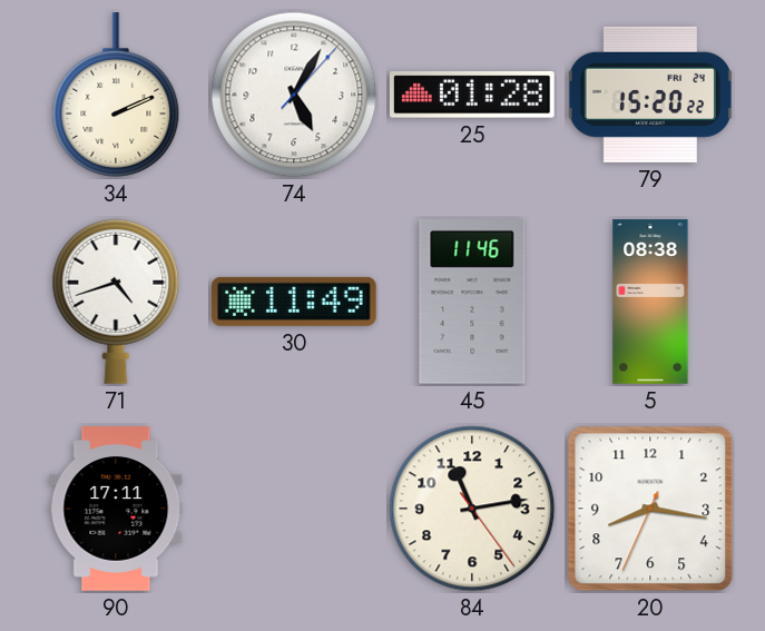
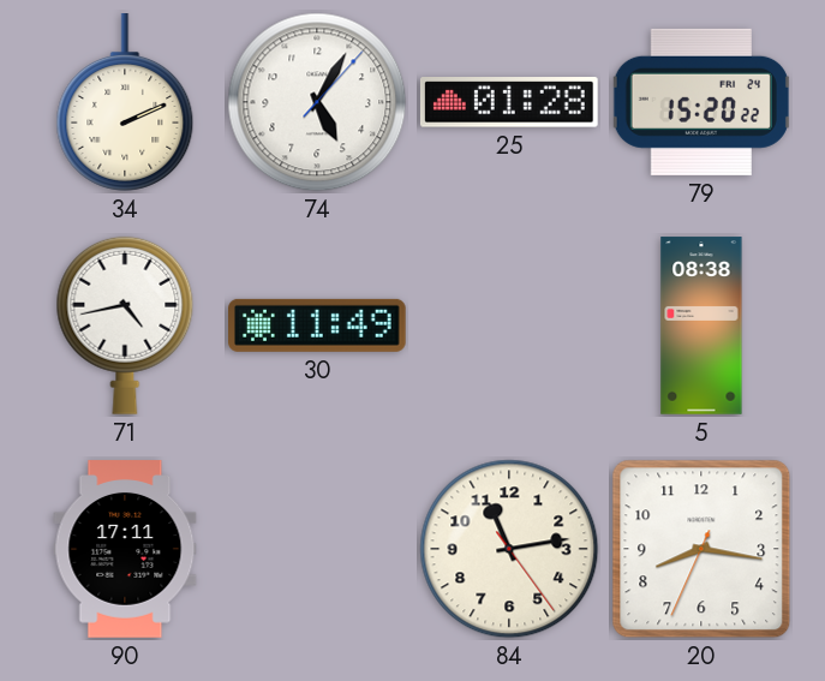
71: 4:42 -> 4:43
45: 11:46 -> none
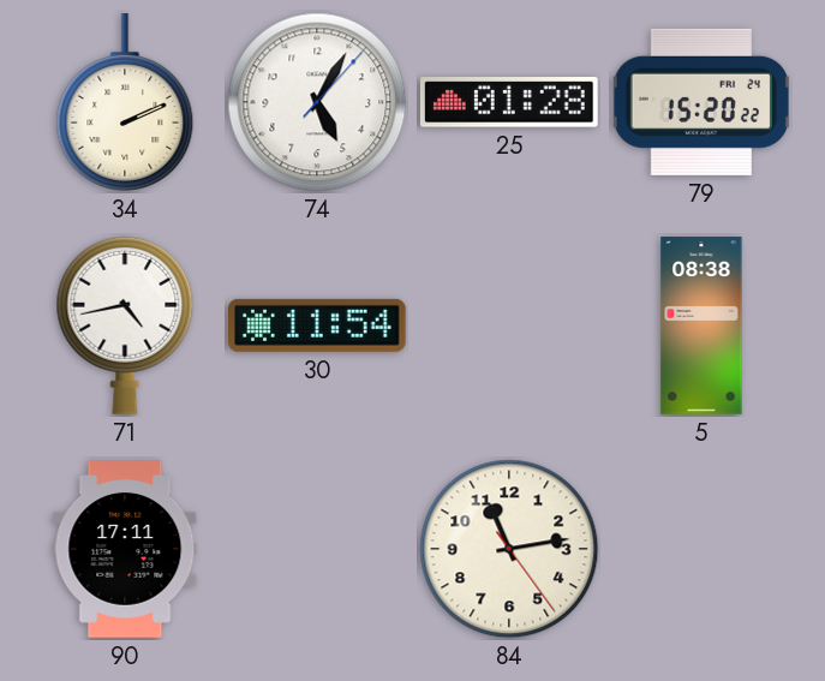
30: 11:49 -> 11:54
20: 8:16 -> none
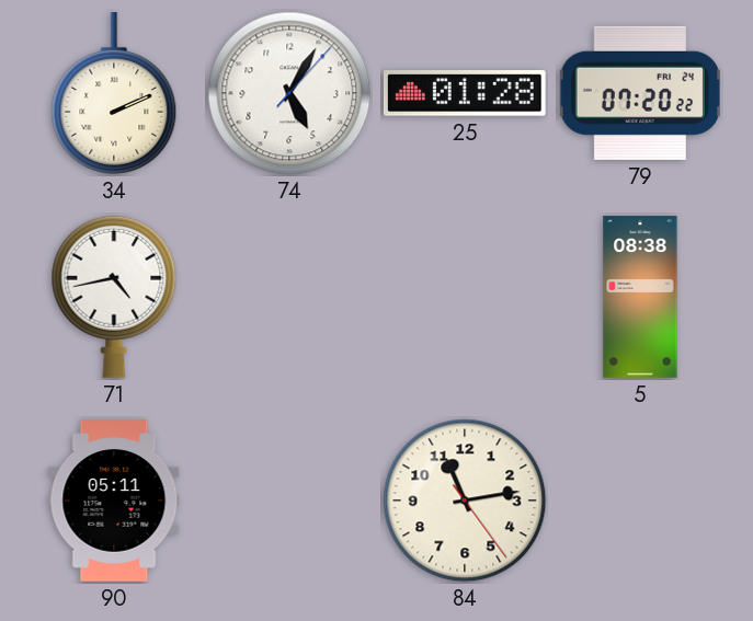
79: 15:20 -> 07:20
30: 11:54 -> none
90: 17:11 -> 05:11
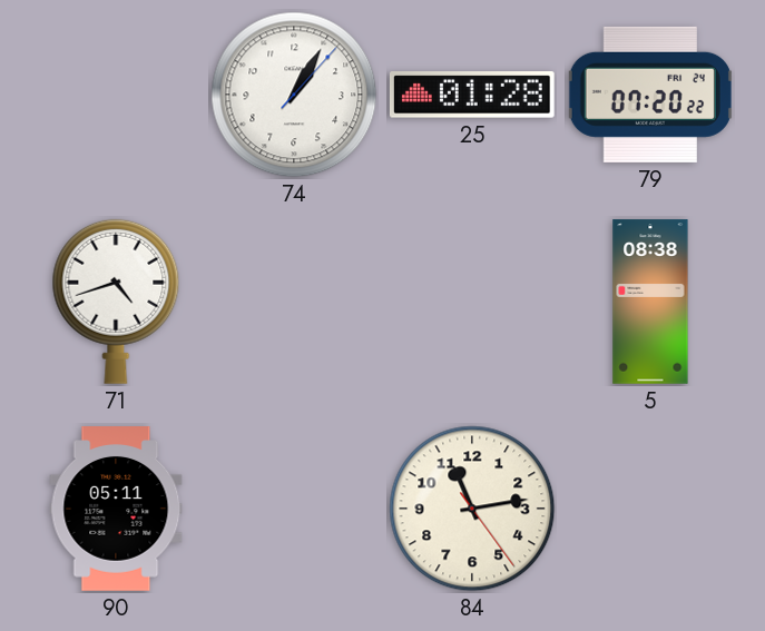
34: 2:11 -> none
74: 5:05 -> 1:05
71: 4:43 -> 4:42
